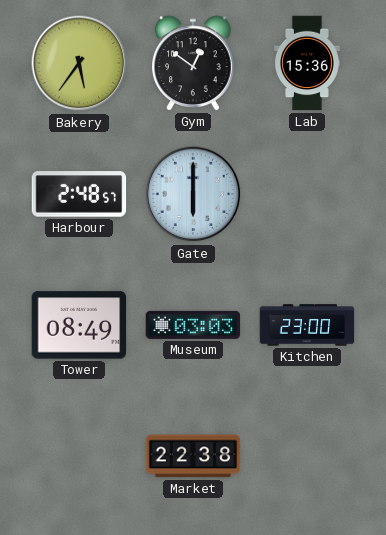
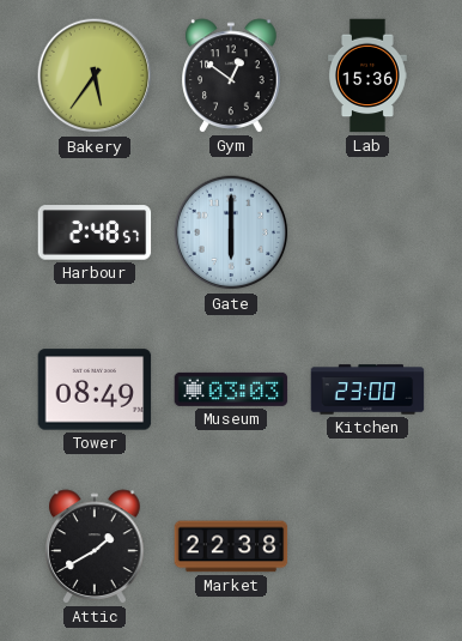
Attic: none -> 1:40
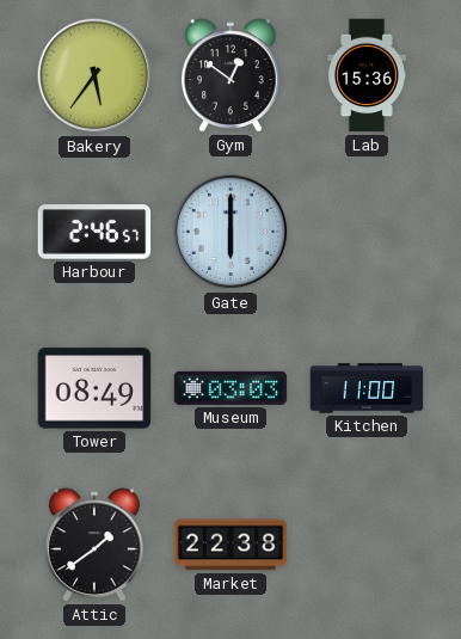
Harbour: 2:48 -> 2:46
Kitchen: 23:00 -> 11:00
Attic: 1:40 -> 1:39
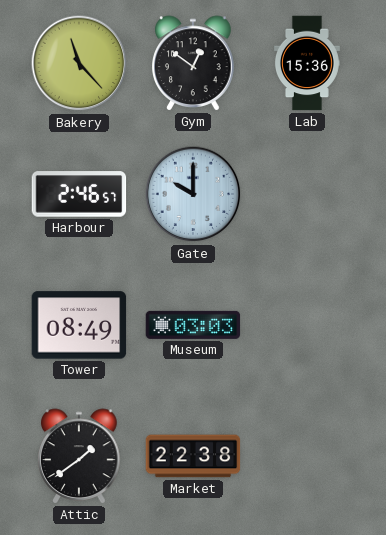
Bakery: 5:36 -> 11:23
Gate: 6:00 -> 10:00
Kitchen: 11:00 -> none
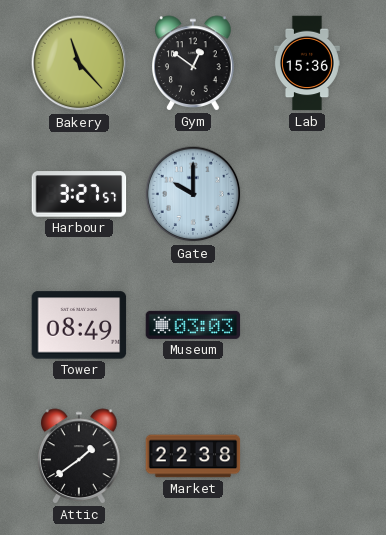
Harbour: 2:46 -> 3:27
